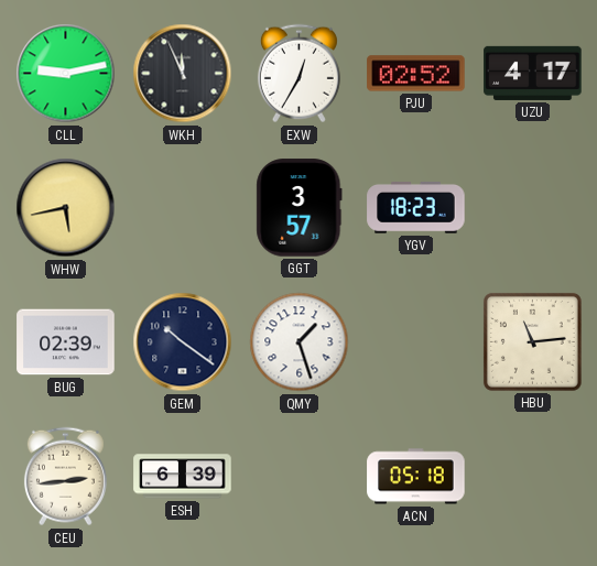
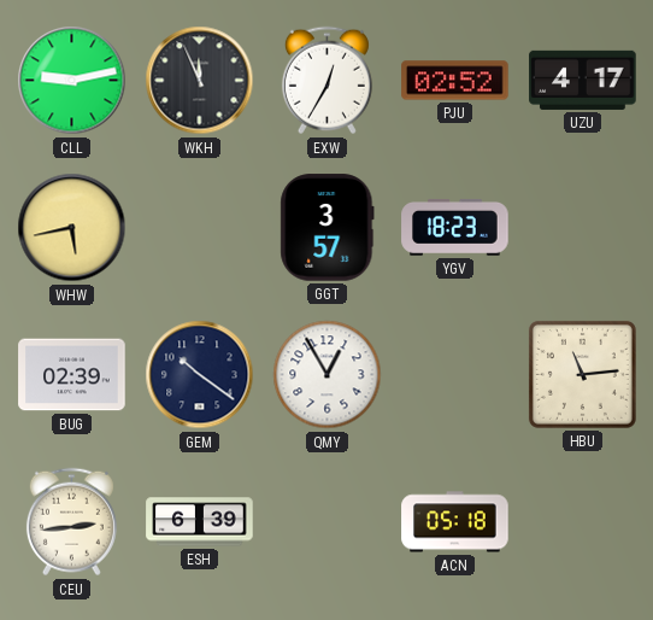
QMY: 1:27 -> 12:55
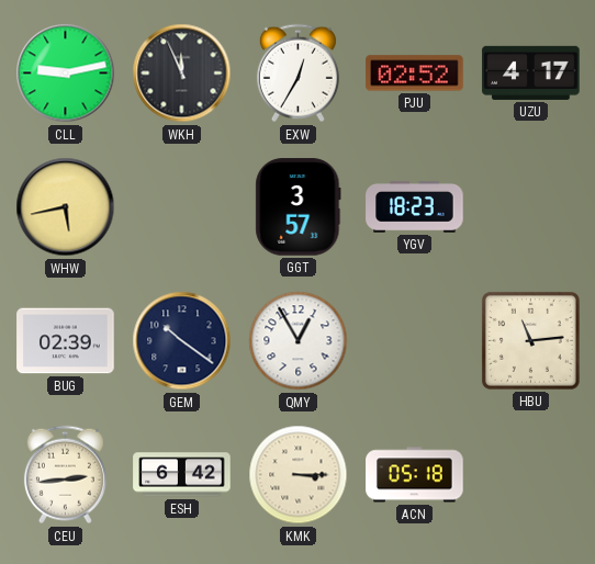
ESH: 6:39 -> 6:42
KMK: none -> 3:15
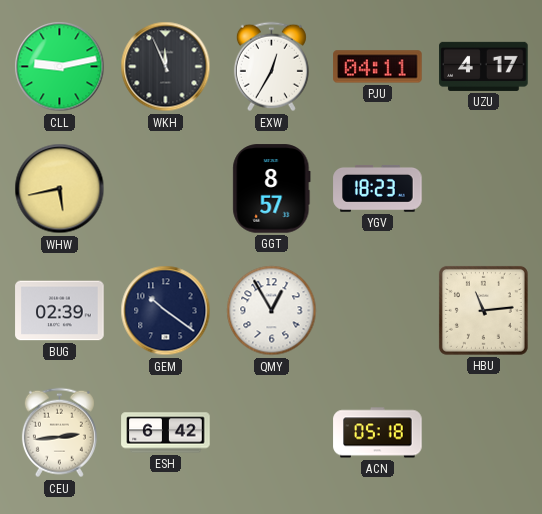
PJU: 02:52 -> 04:11
GGT: 3:57 -> 8:57
KMK: 3:15 -> none
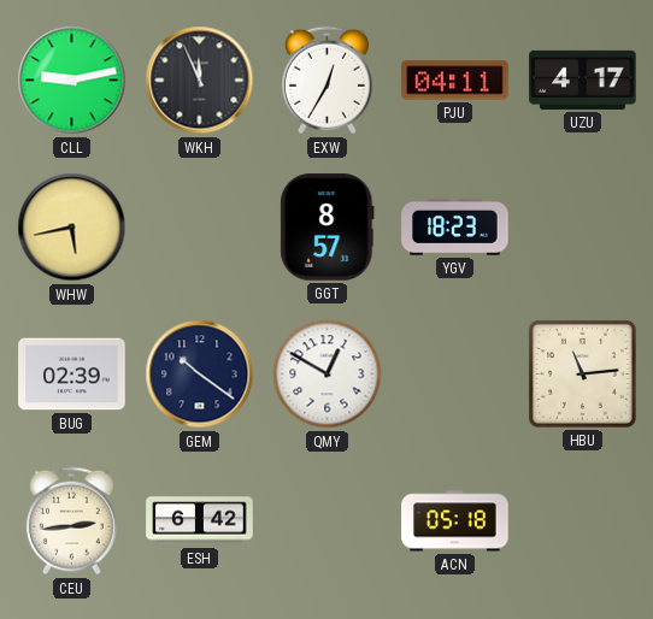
QMY: 12:55 -> 12:50
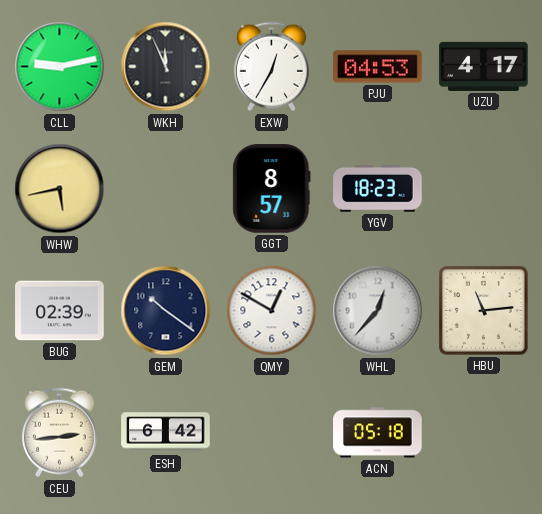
PJU: 04:11 -> 04:53
WHL: none -> 12:37
